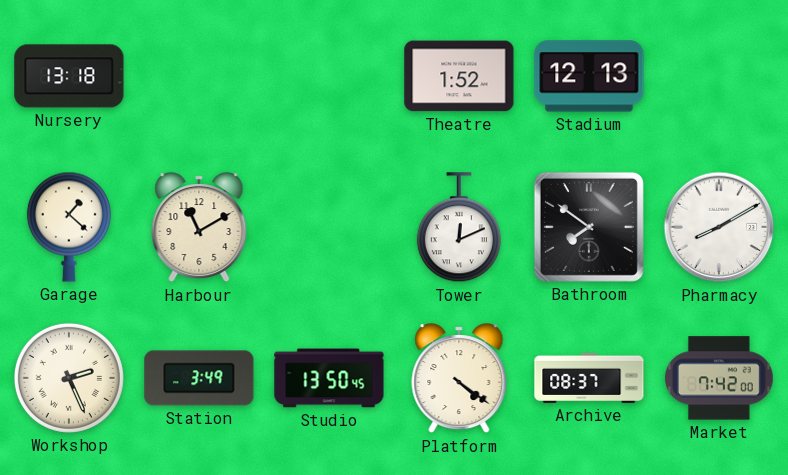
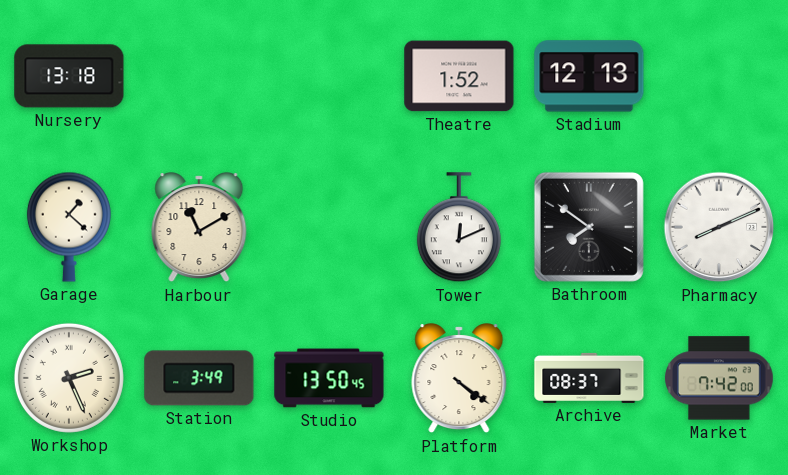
Pharmacy: 8:10 -> 8:11
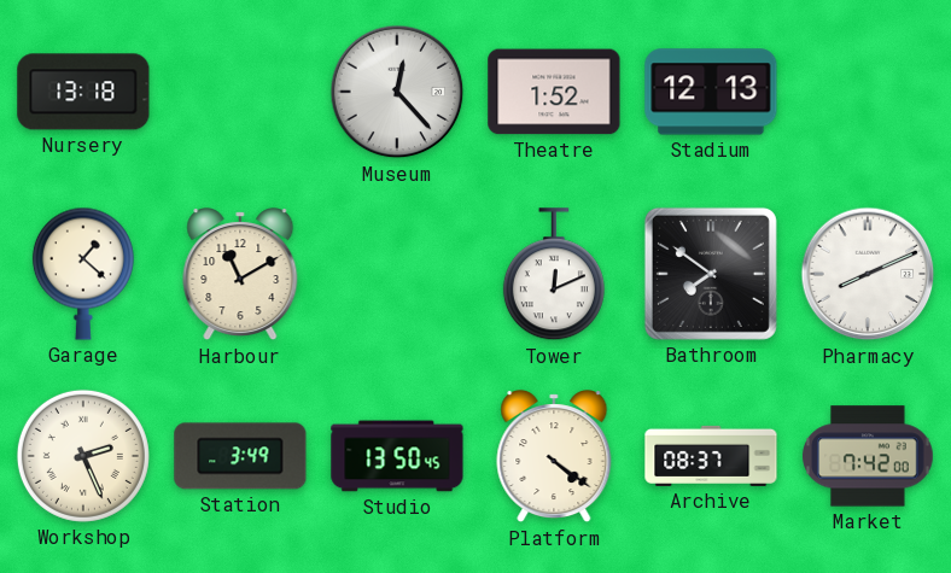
Museum: none -> 12:23
